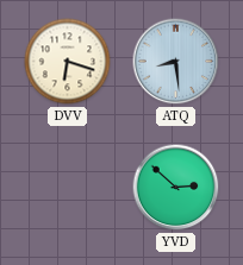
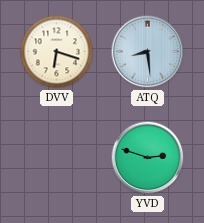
YVD: 2:52 -> 2:48
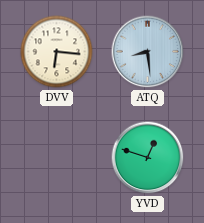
DVV: 6:18 -> 6:16
YVD: 2:48 -> 12:48
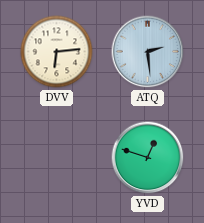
DVV: 6:16 -> 6:14
ATQ: 8:29 -> 2:29
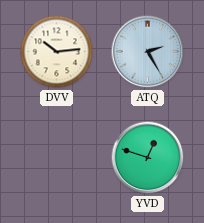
DVV: 6:14 -> 10:14
ATQ: 2:29 -> 2:25
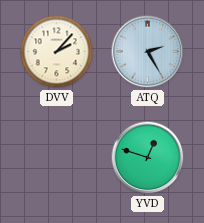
DVV: 10:14 -> 2:07
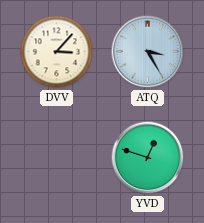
DVV: 2:07 -> 3:07
ATQ: 2:25 -> 3:25
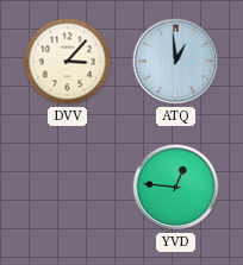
ATQ: 3:25 -> 12:59
YVD: 12:48 -> 12:46
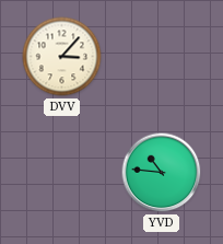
ATQ: 12:59 -> none
YVD: 12:46 -> 10:46
